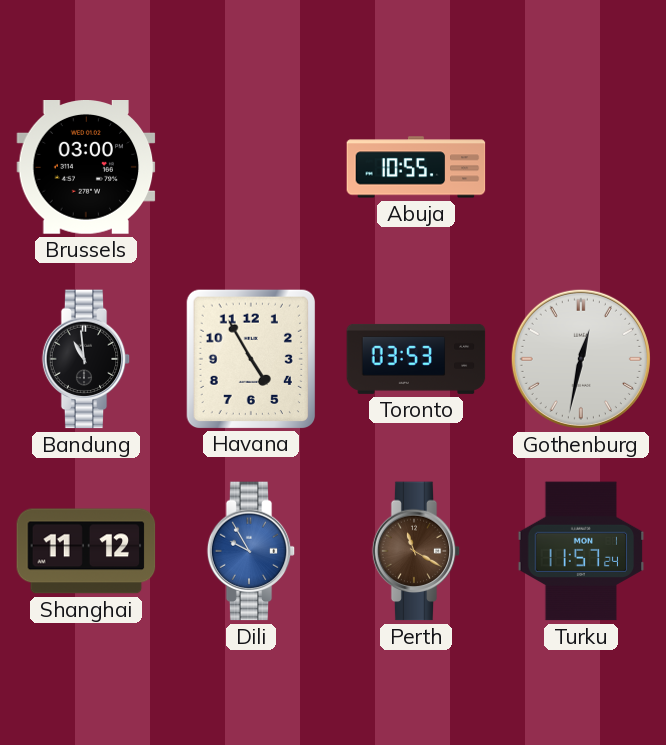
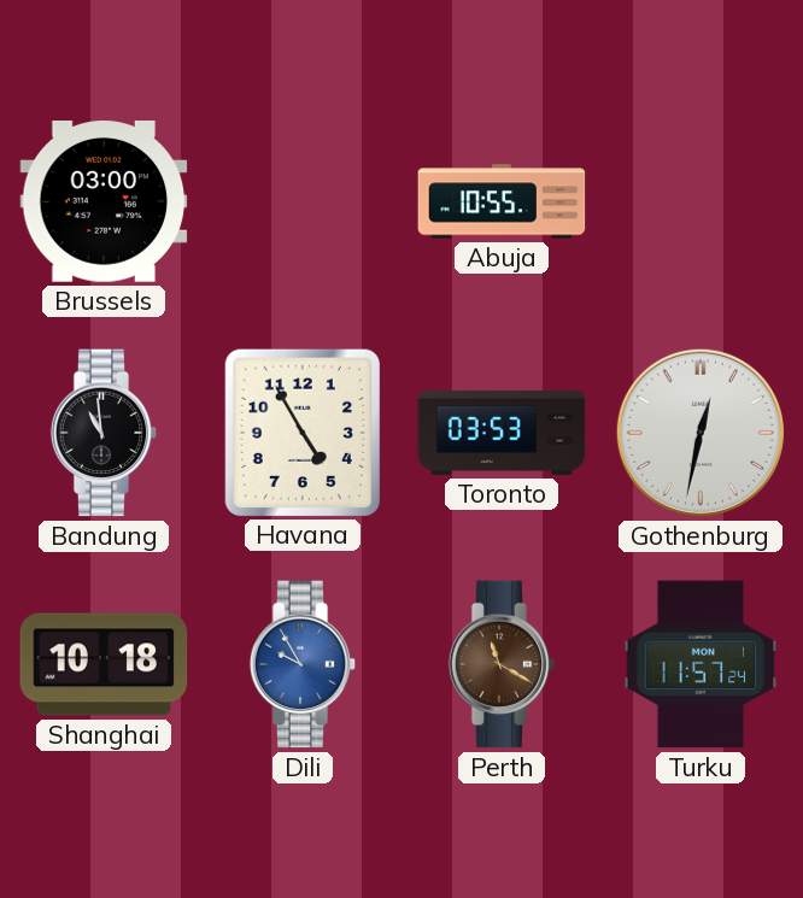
Shanghai: 11:12 -> 10:18
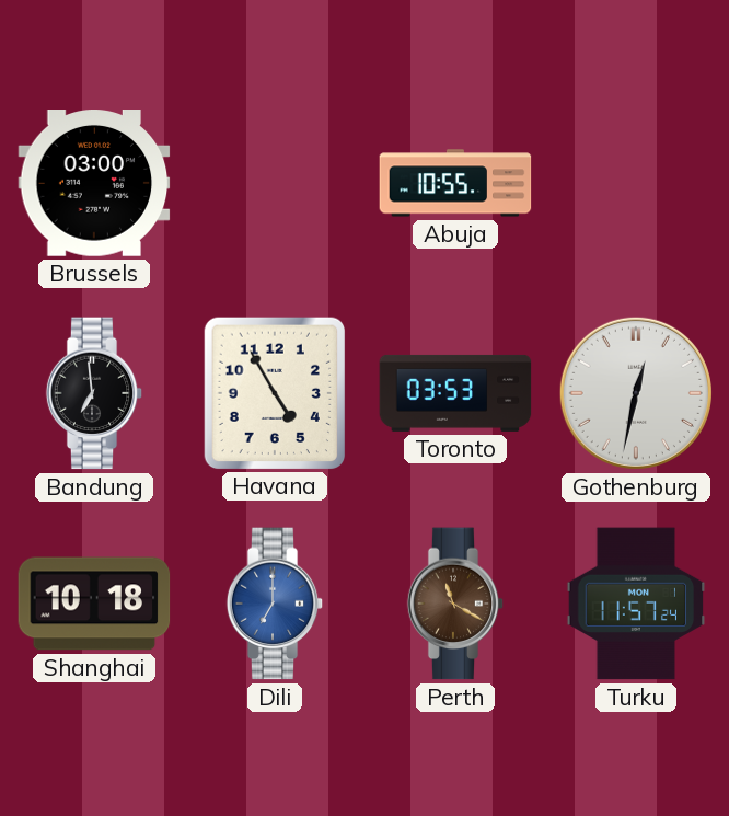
Bandung: 10:59 -> 6:59
Dili: 9:55 -> 7:00
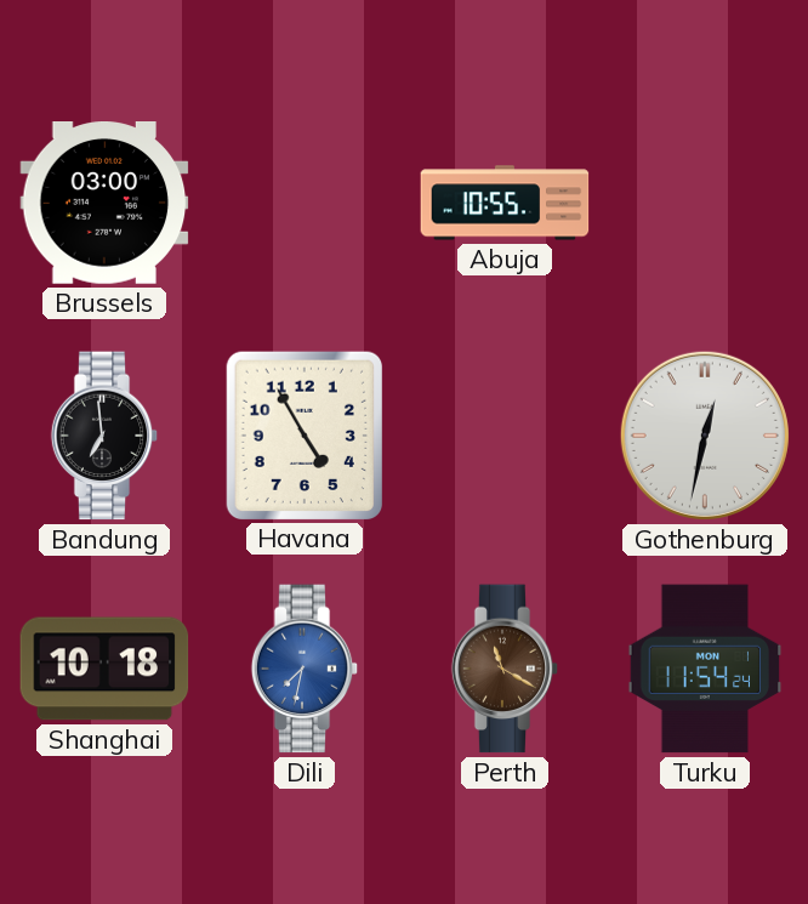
Toronto: 03:53 -> none
Dili: 7:00 -> 7:32
Turku: 11:57 -> 11:54
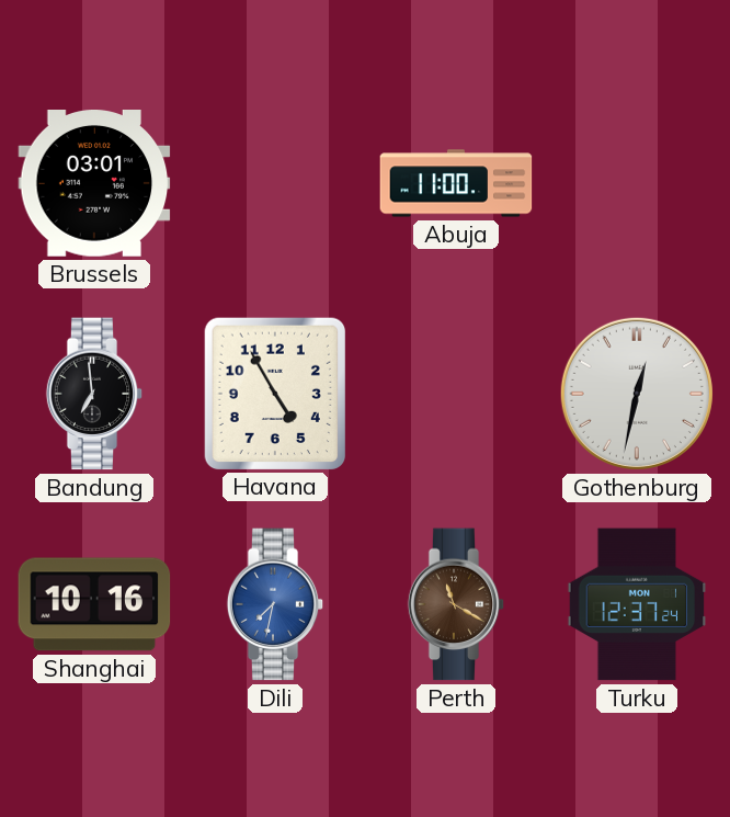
Brussels: 03:00 -> 03:01
Abuja: 10:55 -> 11:00
Shanghai: 10:18 -> 10:16
Turku: 11:54 -> 12:37
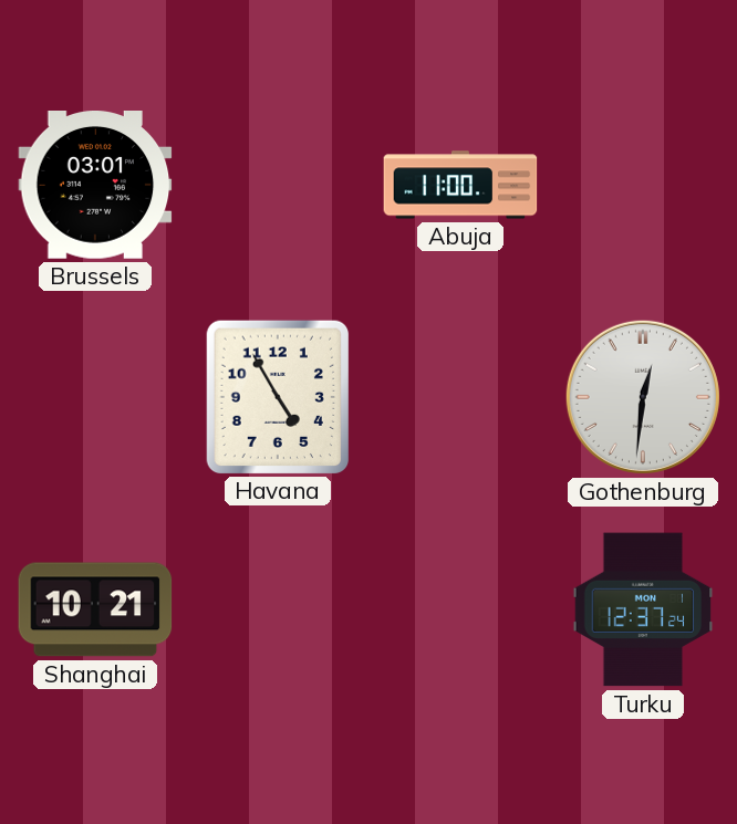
Bandung: 6:59 -> none
Gothenburg: 12:32 -> 12:31
Shanghai: 10:16 -> 10:21
Dili: 7:32 -> none
Perth: 11:20 -> none
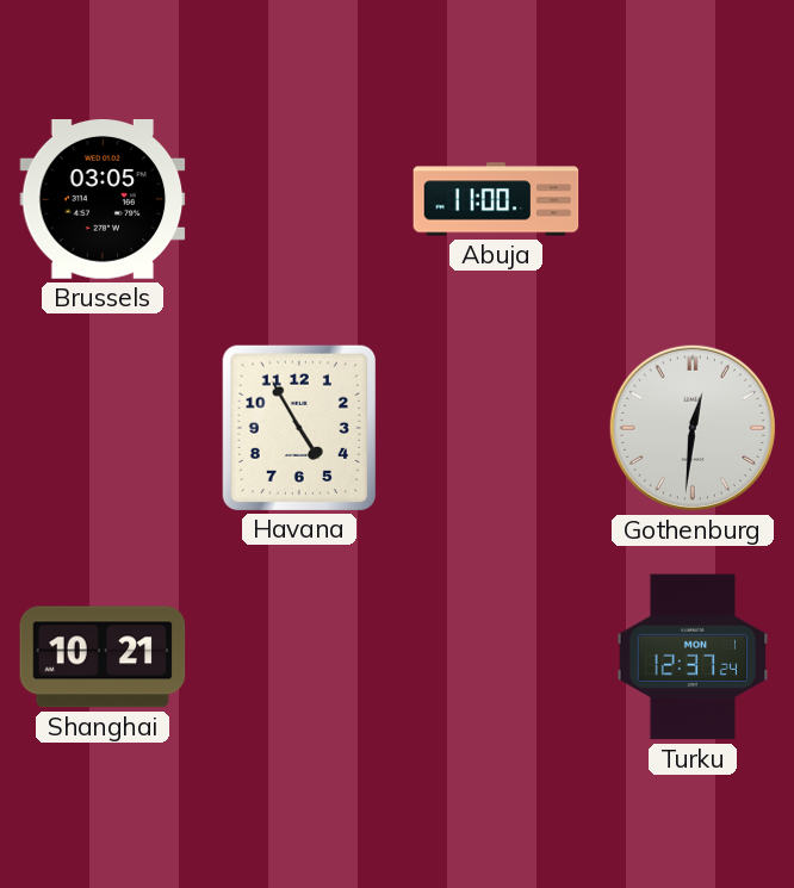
Brussels: 03:01 -> 03:05
